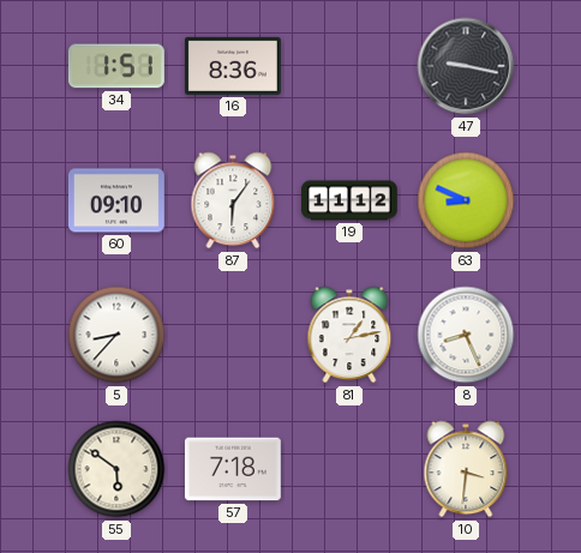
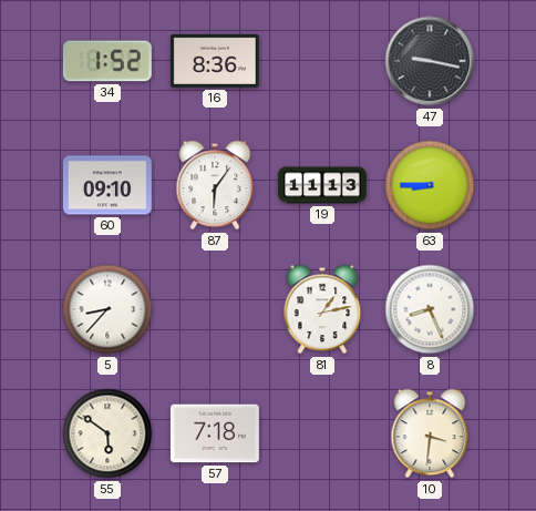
34: 1:51 -> 1:52
19: 11:12 -> 11:13
63: 8:49 -> 8:45
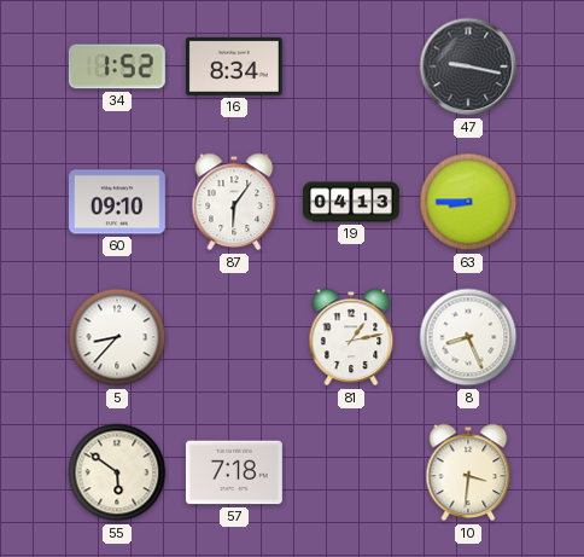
16: 8:36 -> 8:34
19: 11:13 -> 04:13
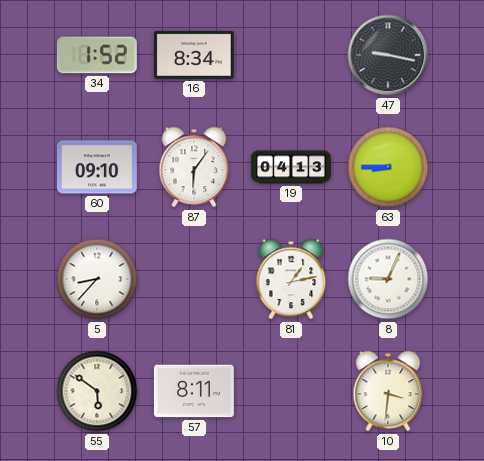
8: 8:26 -> 9:04
57: 7:18 -> 8:11
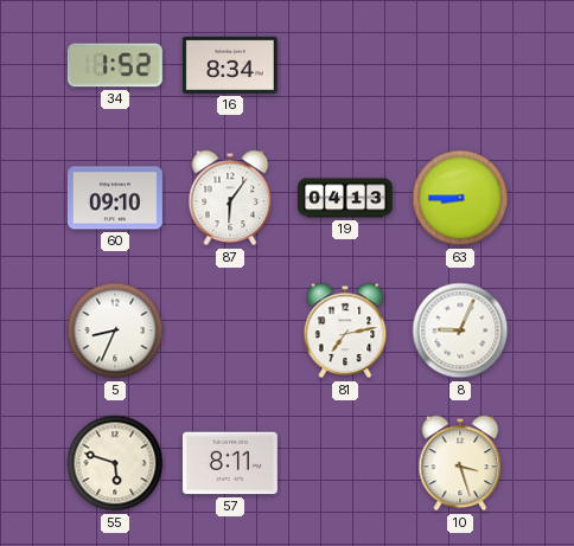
47: 9:17 -> none
5: 8:37 -> 8:34
81: 1:13 -> 7:13
55: 5:51 -> 5:48
10: 3:31 -> 3:27
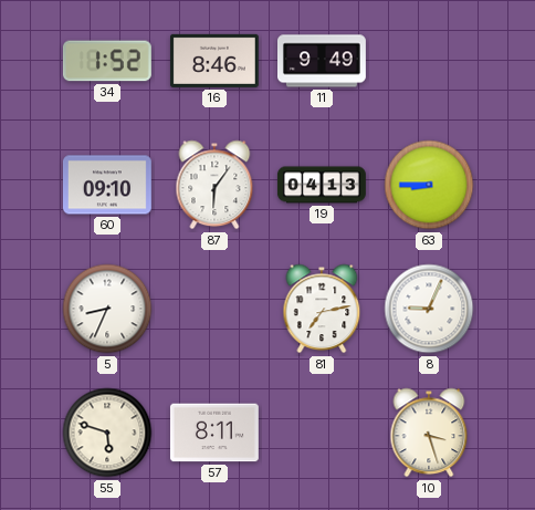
16: 8:34 -> 8:46
11: none -> 9:49
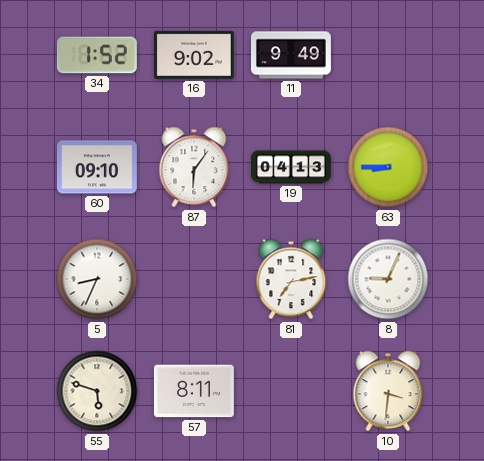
16: 8:46 -> 9:02
10: 3:27 -> 3:31
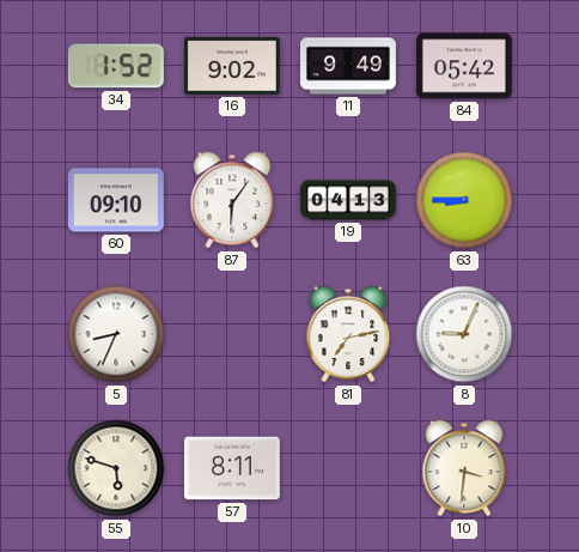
84: none -> 05:42
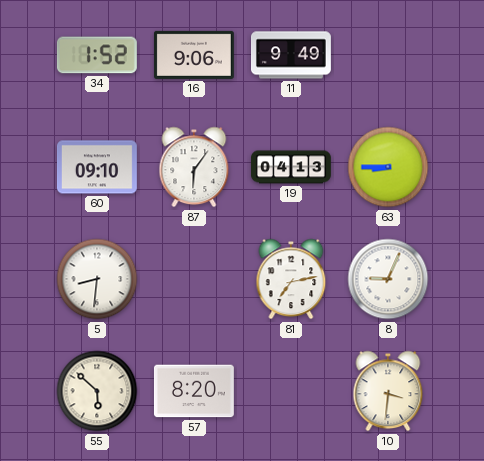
16: 9:02 -> 9:06
84: 05:42 -> none
5: 8:34 -> 8:31
55: 5:48 -> 5:52
57: 8:11 -> 8:20
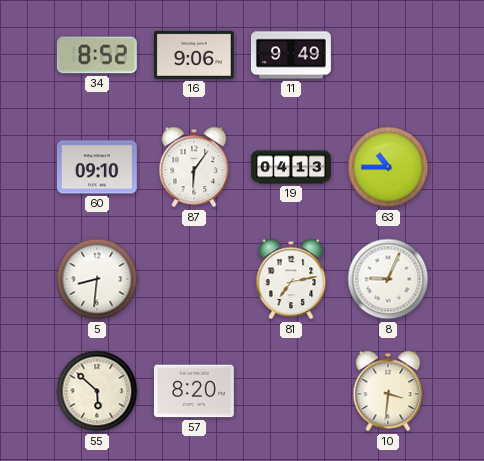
34: 1:52 -> 8:52
63: 8:45 -> 10:45
